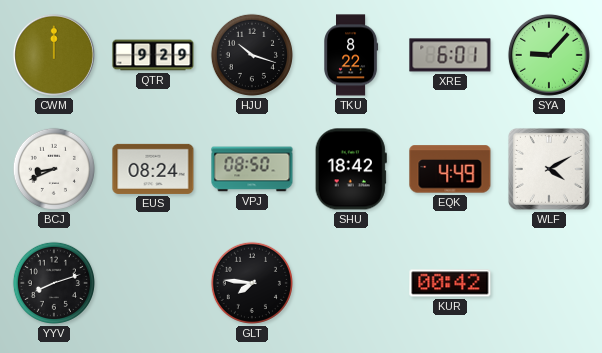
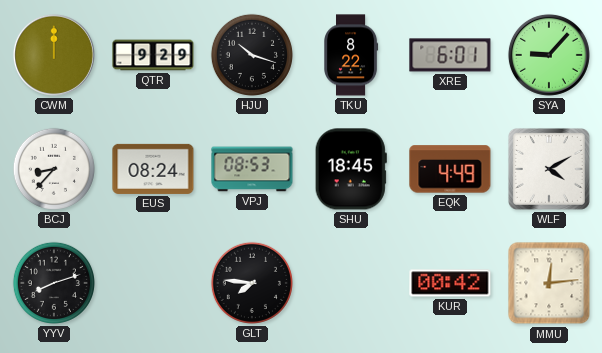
BCJ: 8:41 -> 8:37
VPJ: 08:50 -> 08:53
SHU: 18:42 -> 18:45
MMU: none -> 12:14
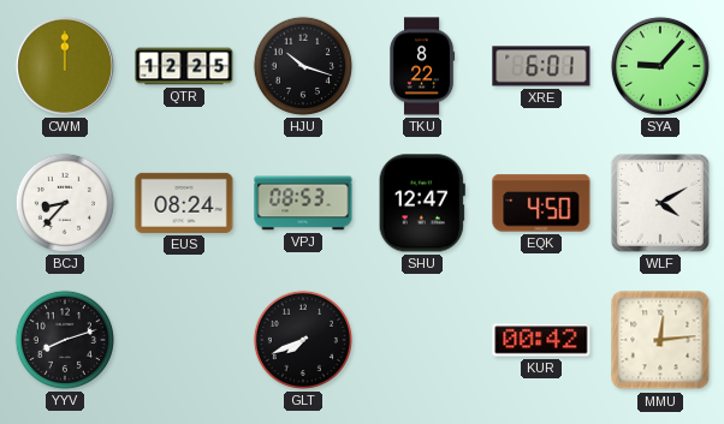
QTR: 9:29 -> 12:25
SHU: 18:45 -> 12:47
EQK: 4:49 -> 4:50
GLT: 7:46 -> 7:41
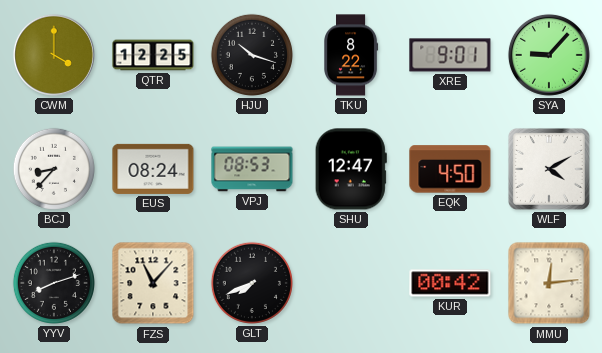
CWM: 12:00 -> 4:00
XRE: 6:01 -> 9:01
FZS: none -> 11:07
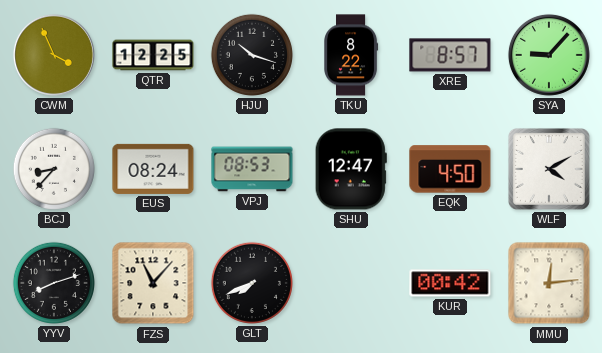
CWM: 4:00 -> 3:56
XRE: 9:01 -> 8:57
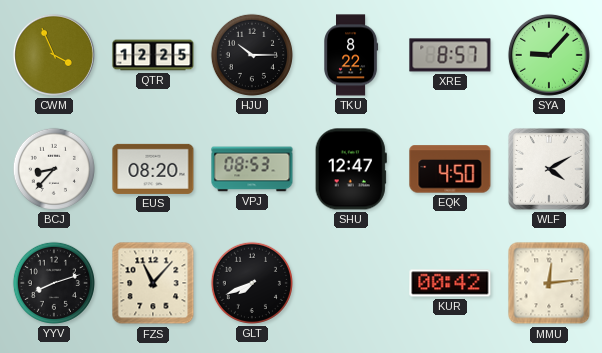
HJU: 10:18 -> 10:15
EUS: 08:24 -> 08:20
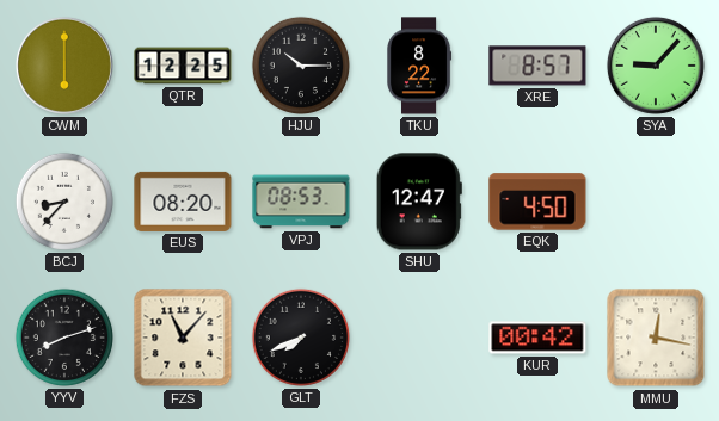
CWM: 3:56 -> 6:00
WLF: 4:10 -> none
MMU: 12:14 -> 12:17
